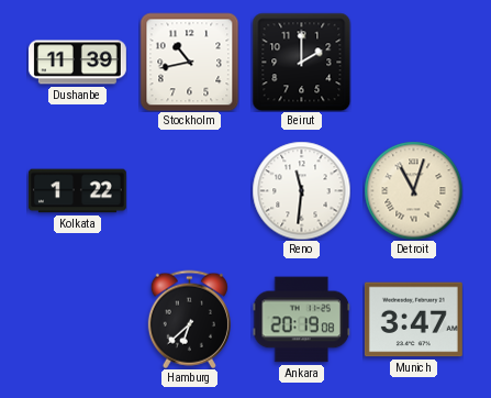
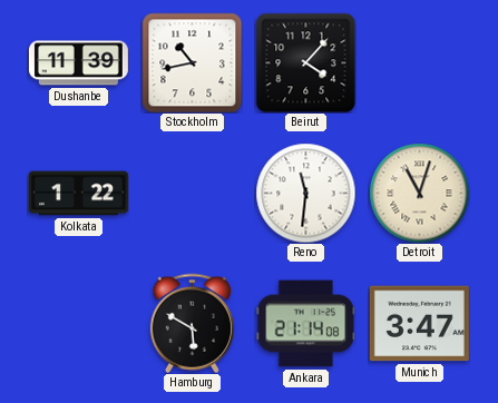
Beirut: 2:00 -> 4:07
Hamburg: 6:38 -> 5:50
Ankara: 20:19 -> 21:14
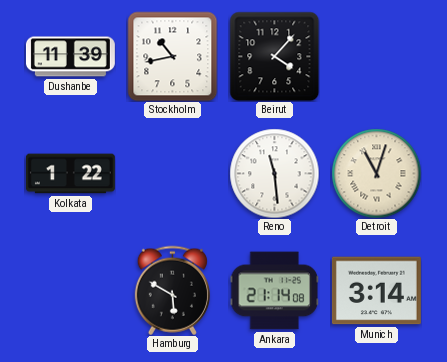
Reno: 11:31 -> 11:29
Munich: 3:47 -> 3:14
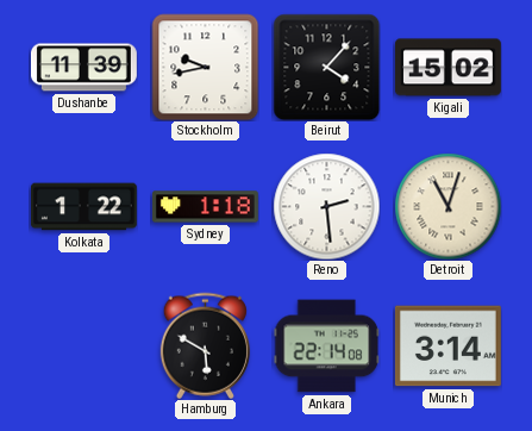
Stockholm: 10:43 -> 9:43
Kigali: none -> 15:02
Sydney: none -> 1:18
Reno: 11:29 -> 2:29
Ankara: 21:14 -> 22:14
